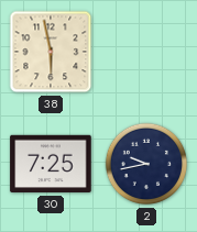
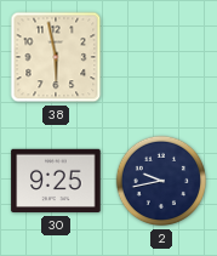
30: 7:25 -> 9:25
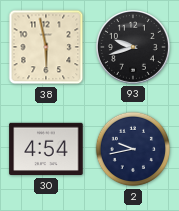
93: none -> 9:42
30: 9:25 -> 4:54
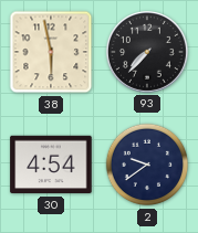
93: 9:42 -> 7:37
2: 9:43 -> 9:39
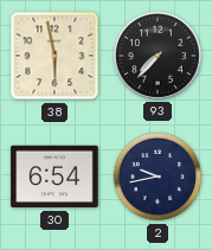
30: 4:54 -> 6:54
2: 9:39 -> 9:43
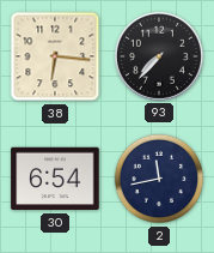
38: 5:58 -> 6:16
2: 9:43 -> 11:43
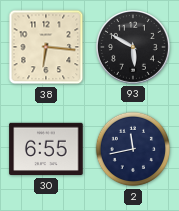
93: 7:37 -> 5:50
30: 6:54 -> 6:55
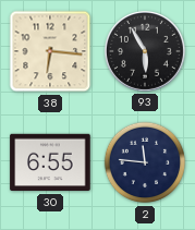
93: 5:50 -> 5:55
2: 11:43 -> 11:46
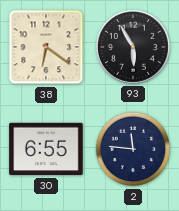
38: 6:16 -> 6:21
